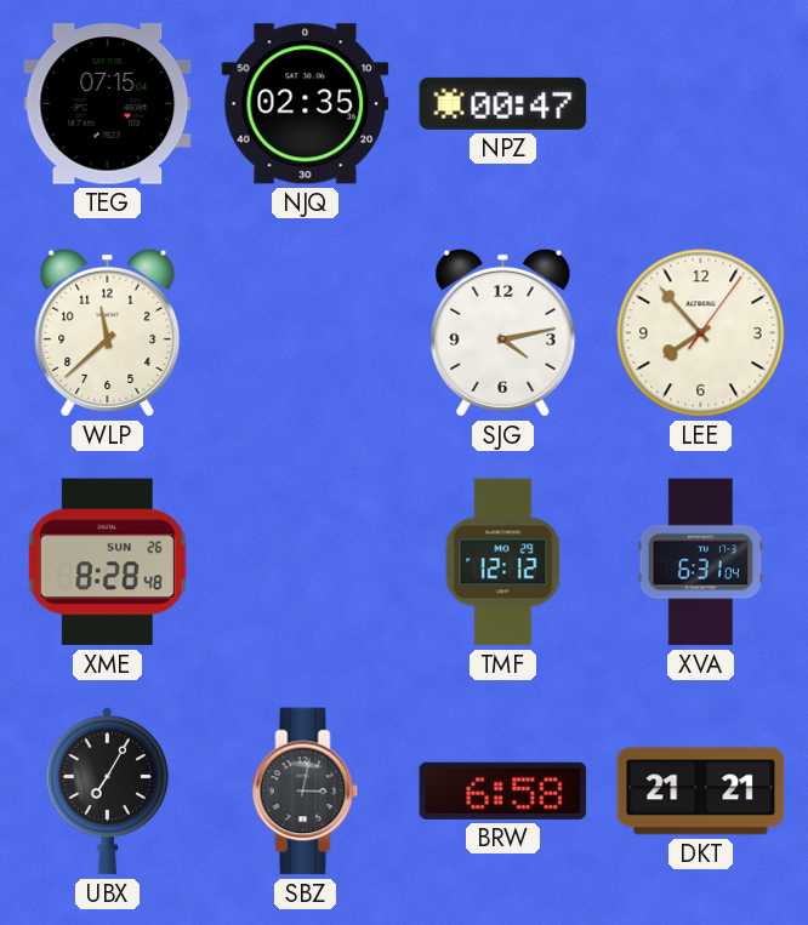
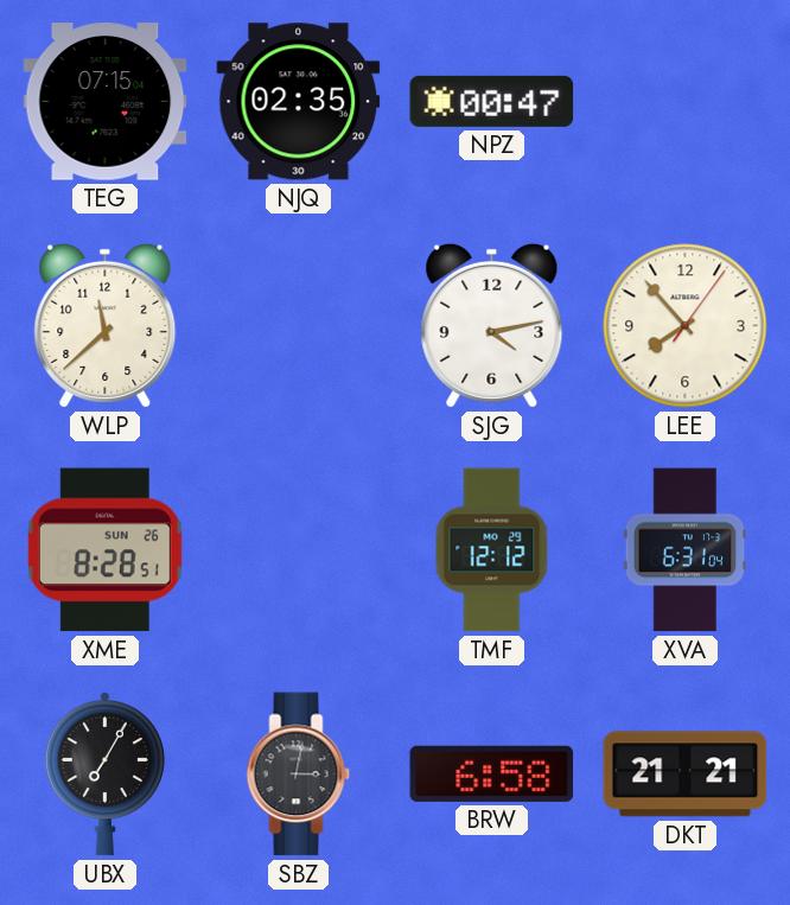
XME: 8:28:48 -> 8:28:51
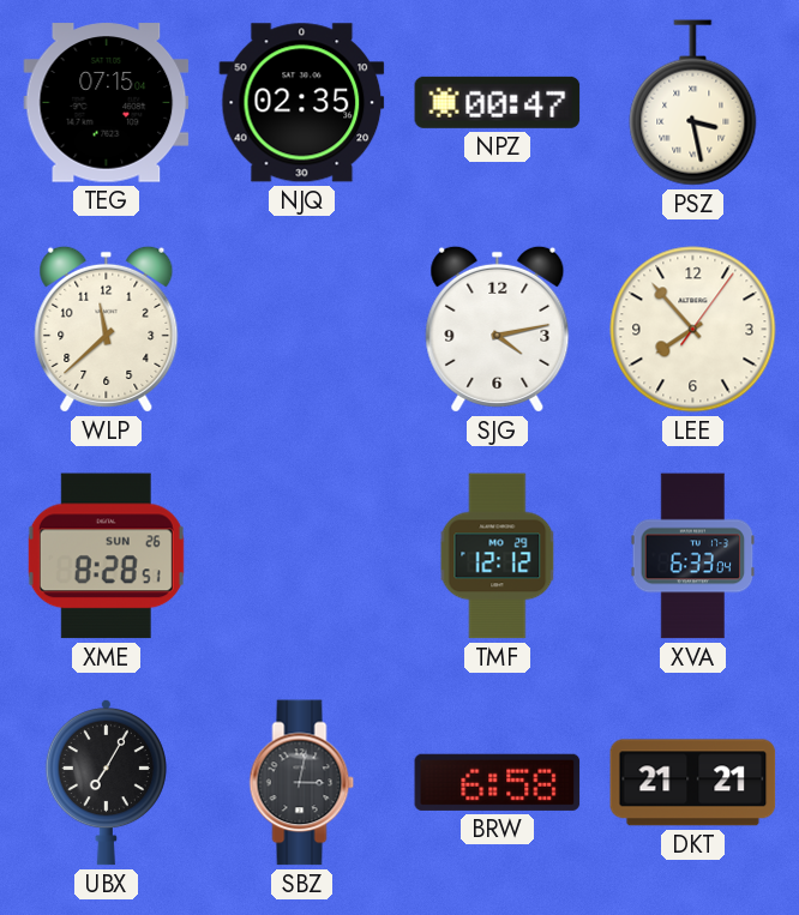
PSZ: none -> 3:28
XVA: 6:31 -> 6:33
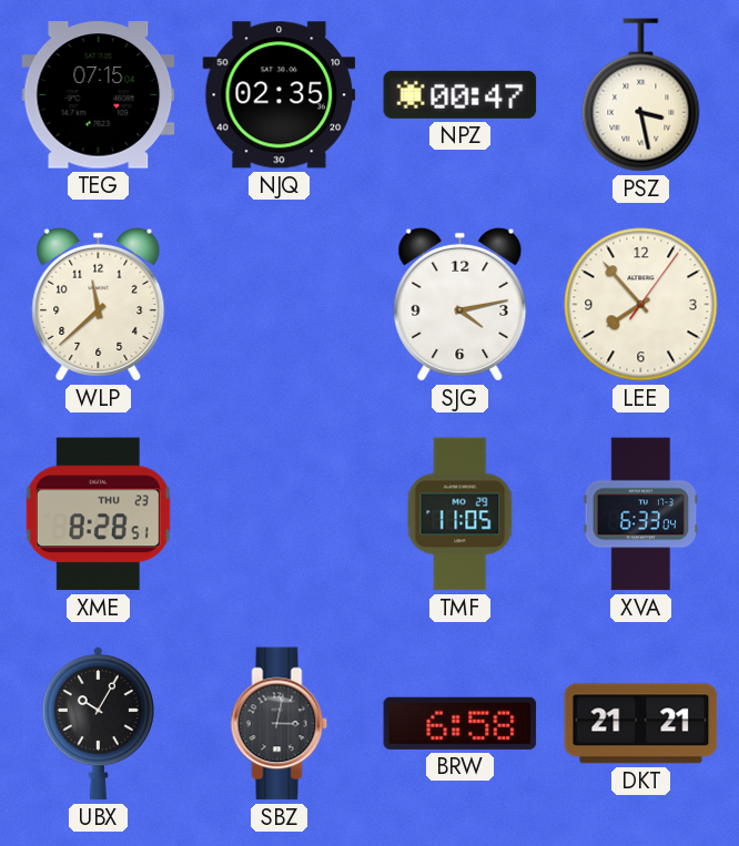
XME date: SUN 26 -> THU 23
TMF: 12:12 -> 11:05
UBX: 7:05 -> 10:05
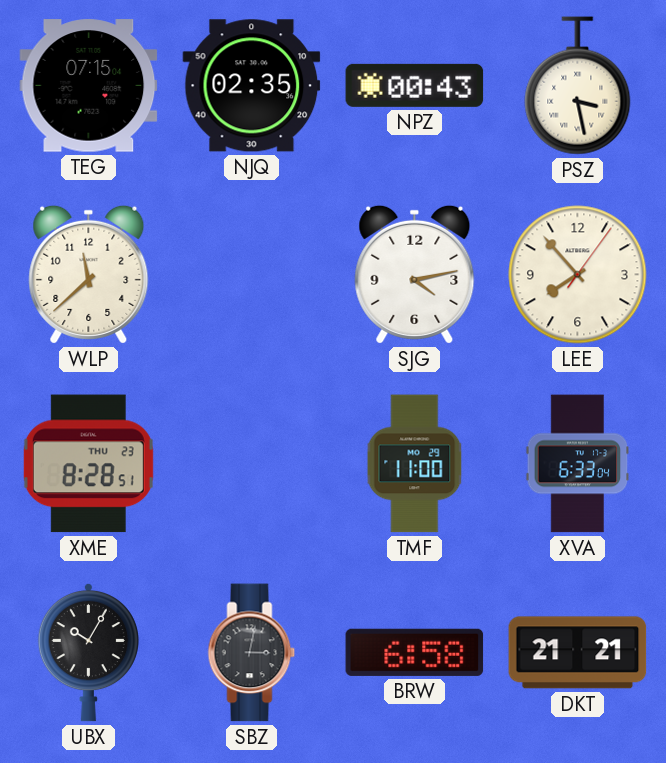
NPZ: 00:47 -> 00:43
TMF: 11:05 -> 11:00
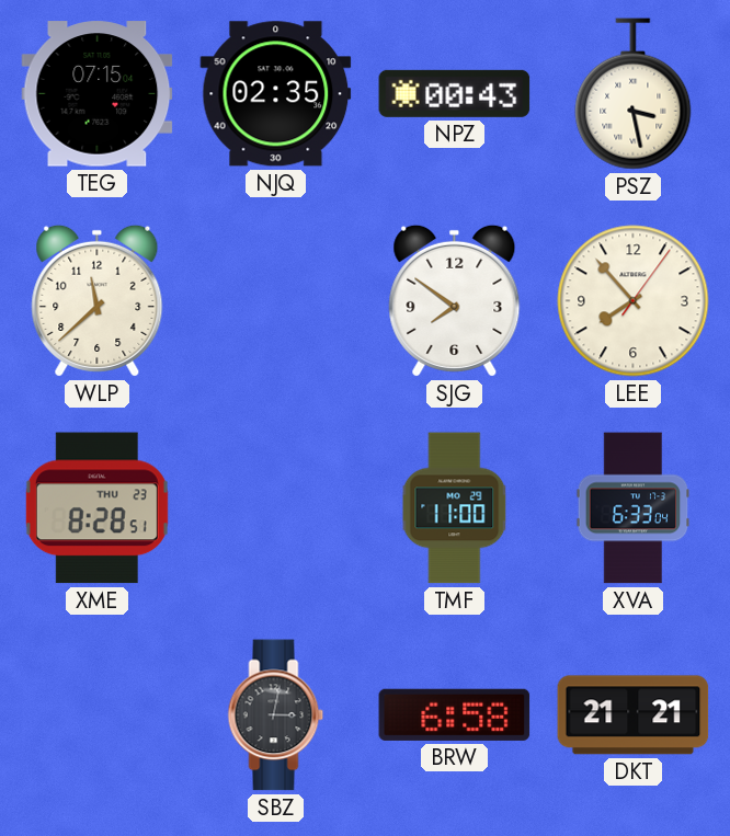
SJG: 4:13 -> 7:51
UBX: 10:05 -> none
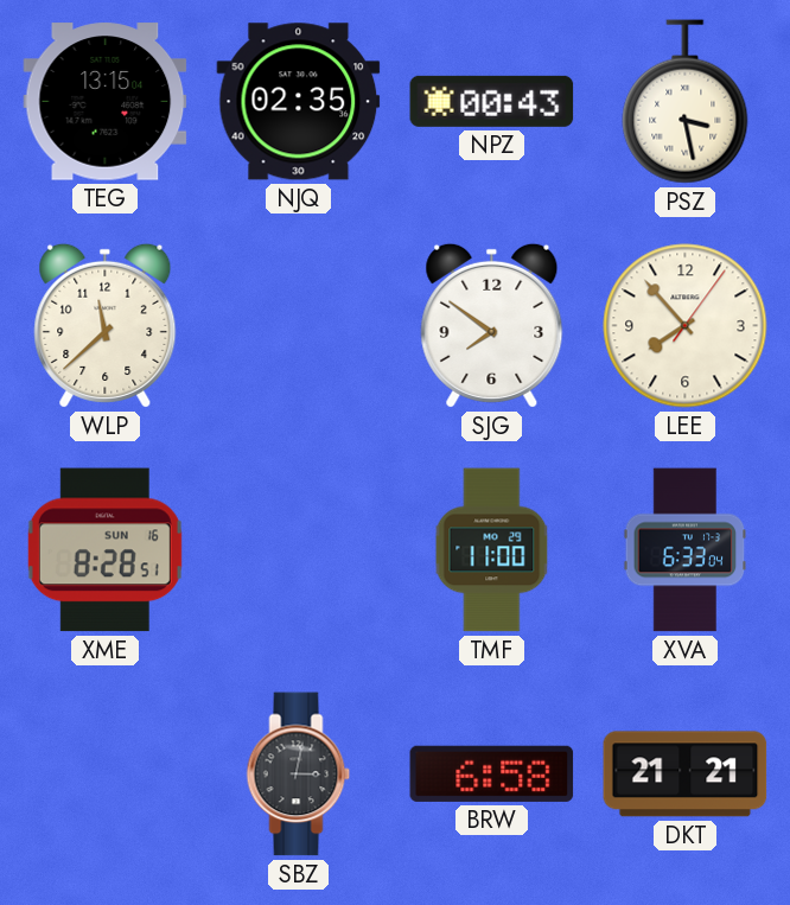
TEG: 07:15 -> 13:15
XME date: THU 23 -> SUN 16
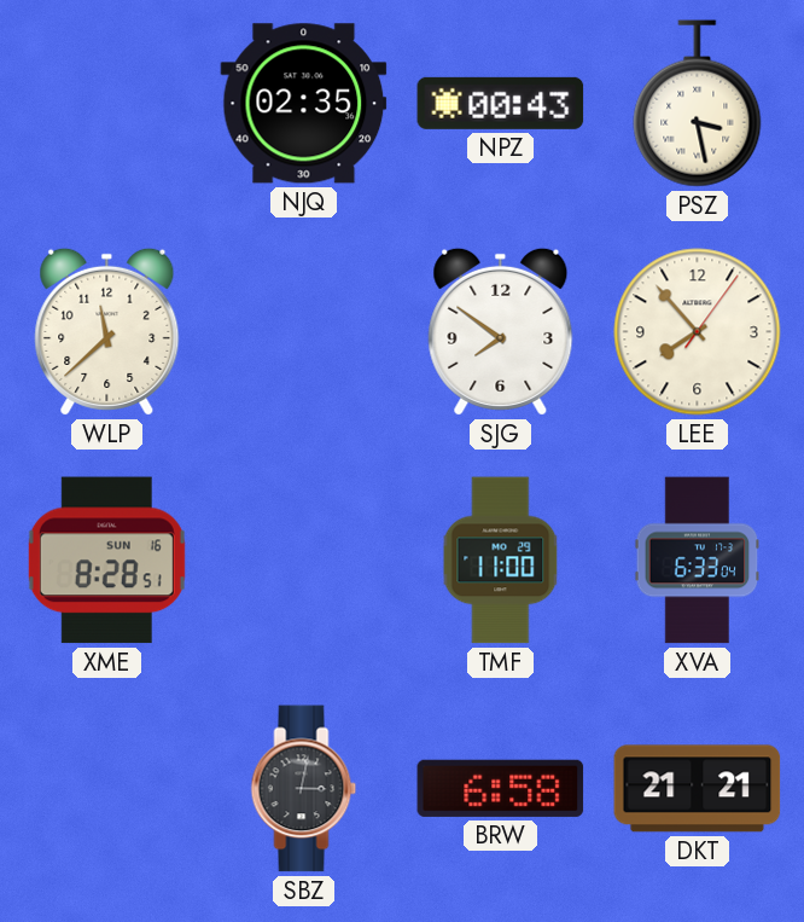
TEG: 13:15 -> none
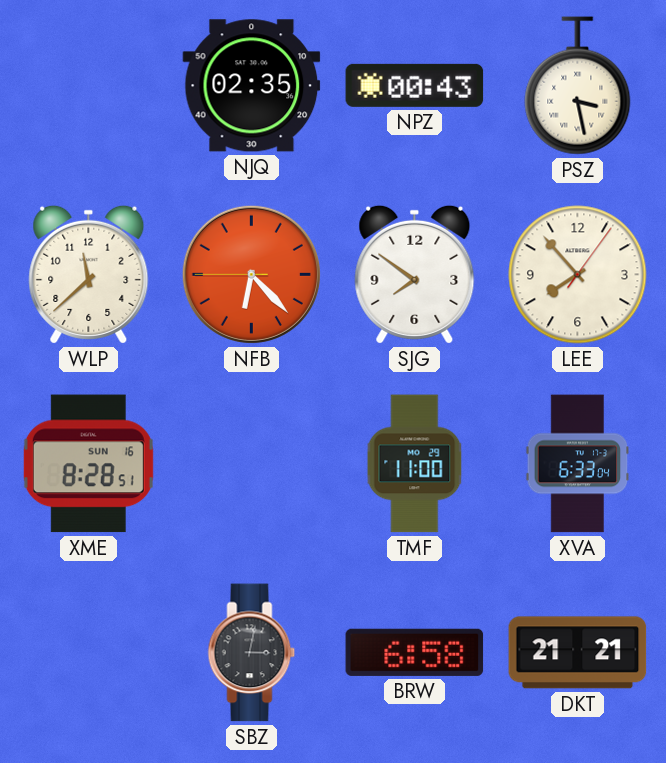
NFB: none -> 6:22
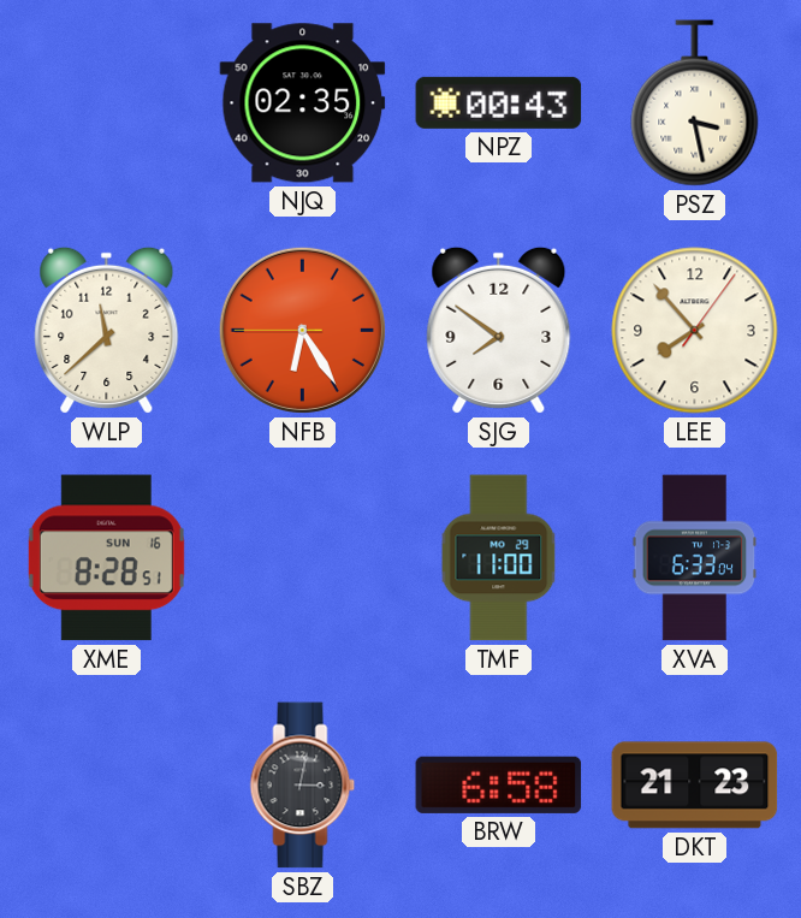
NFB: 6:22 -> 6:24
DKT: 21:21 -> 21:23
